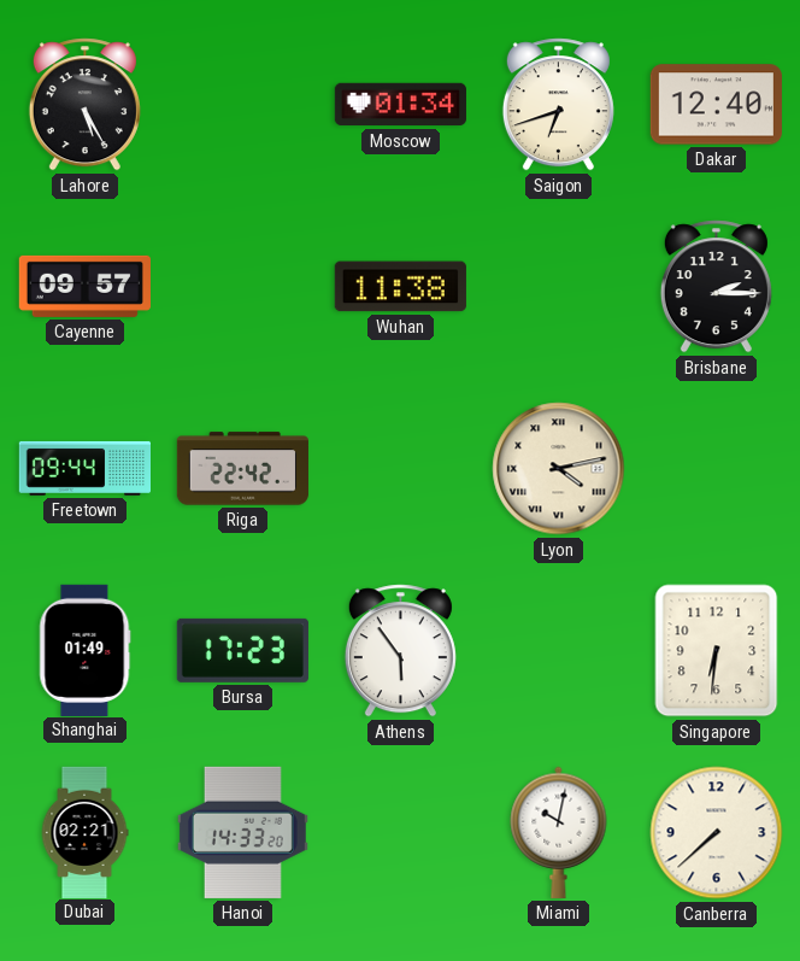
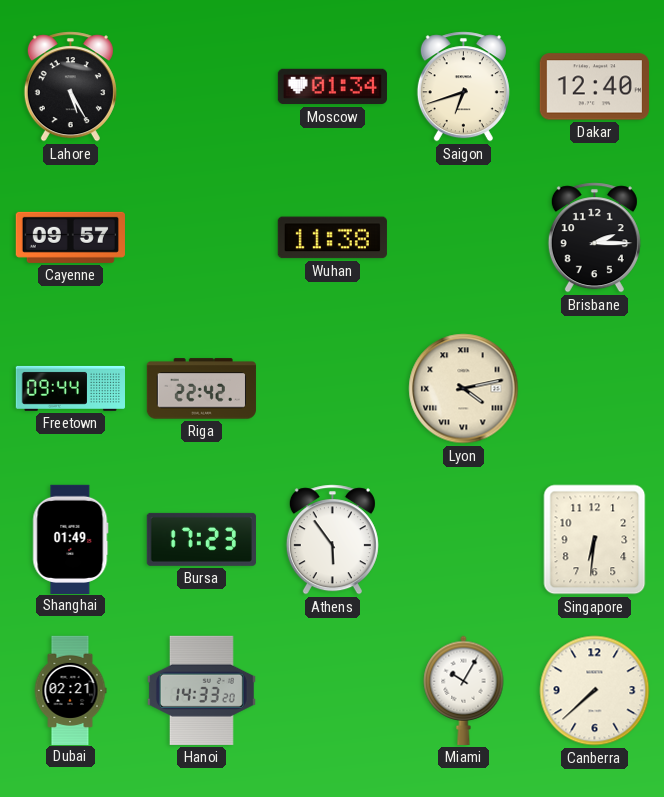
Miami: 10:02 -> 10:05
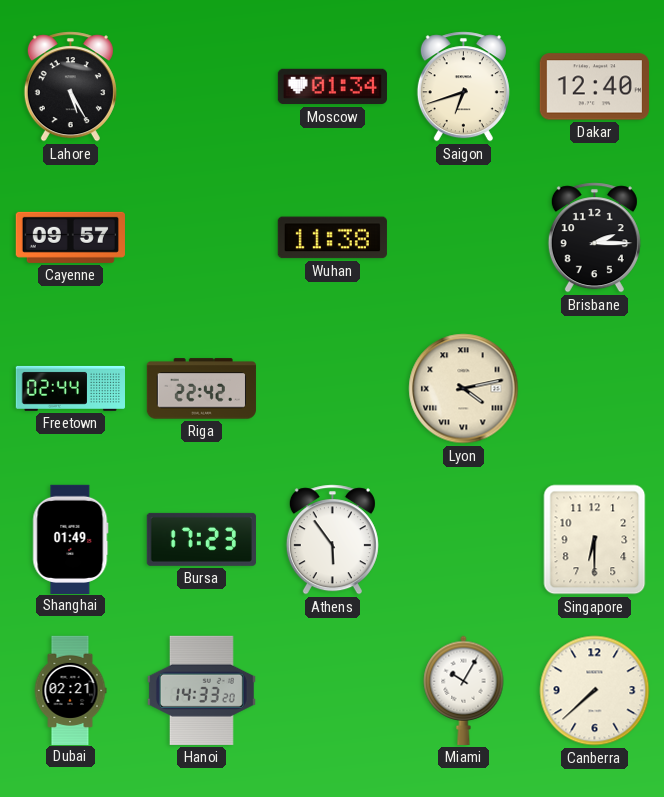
Freetown: 09:44 -> 02:44
Singapore: 6:31 -> 6:30
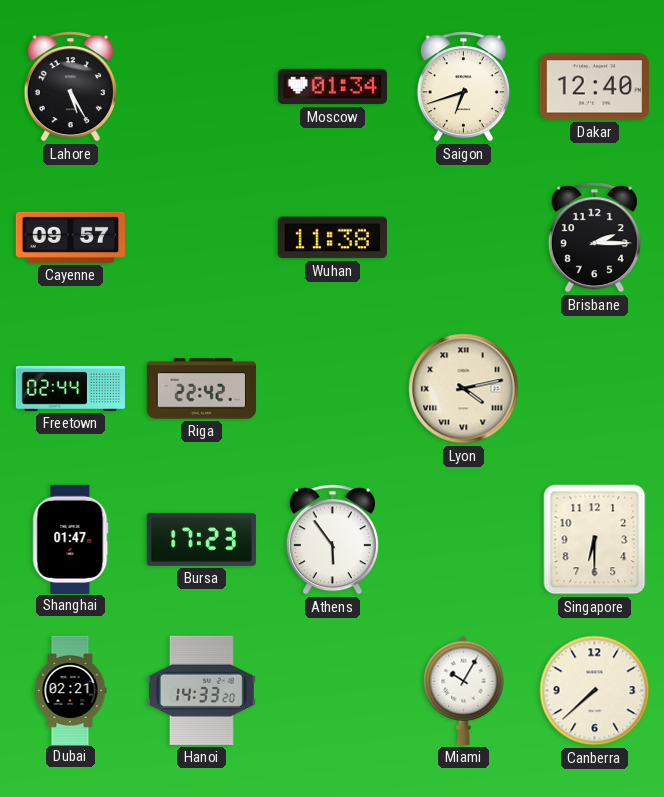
Shanghai: 01:49 -> 01:47
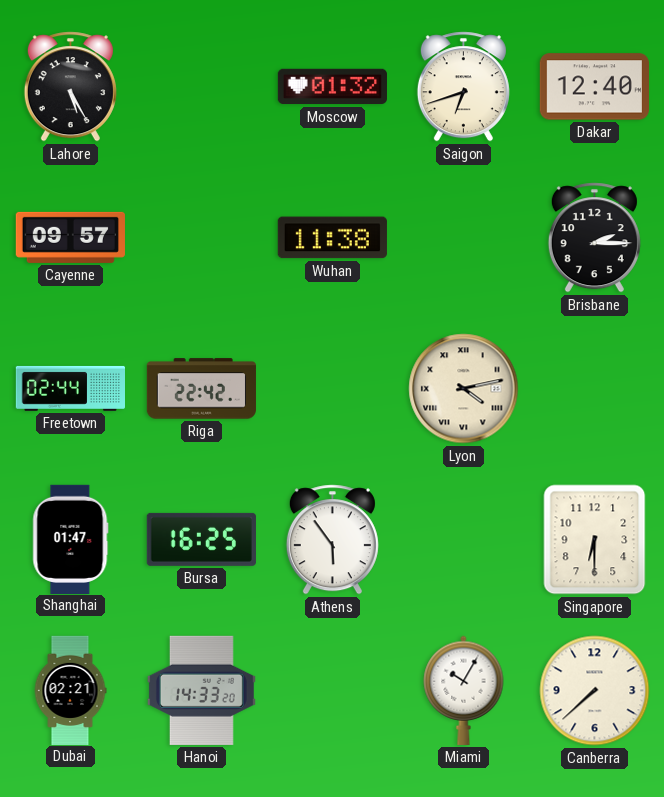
Moscow: 01:34 -> 01:32
Bursa: 17:23 -> 16:25
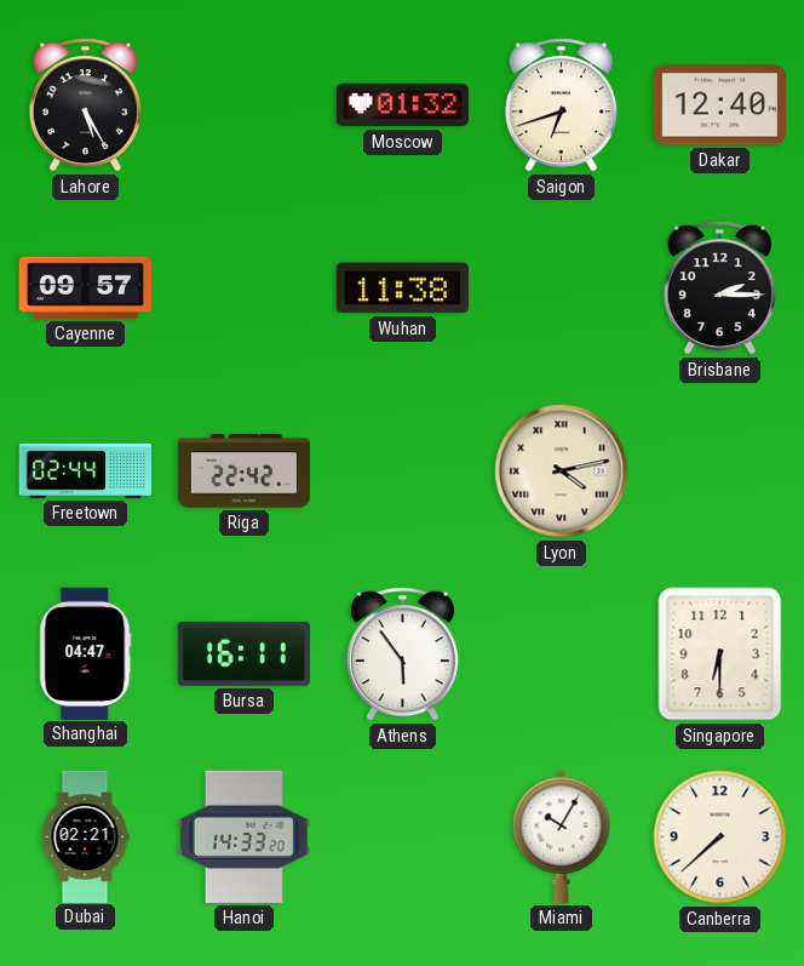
Shanghai: 01:47 -> 04:47
Bursa: 16:25 -> 16:11
